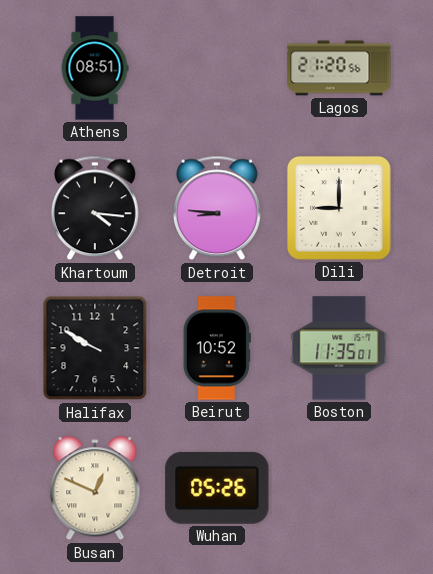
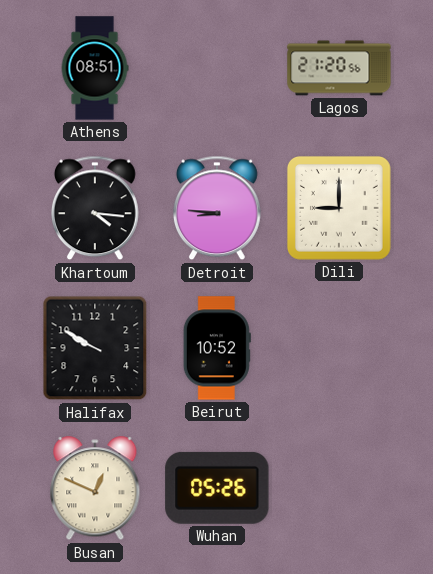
Boston: 11:35 -> none
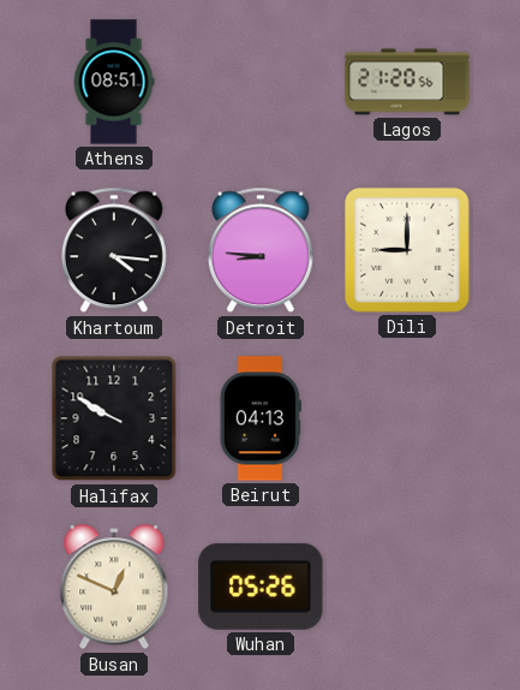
Beirut: 10:52 -> 04:13
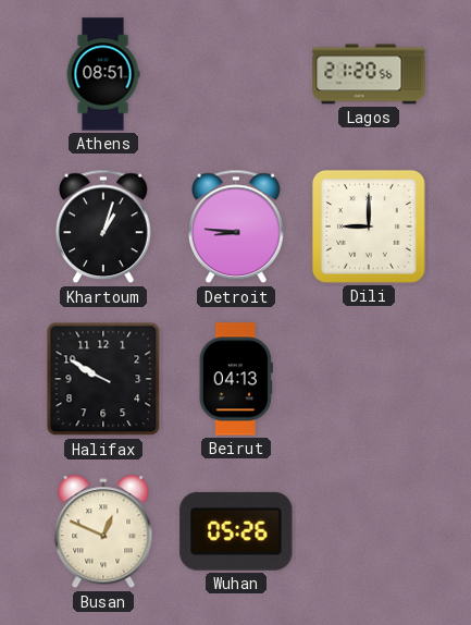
Khartoum: 4:16 -> 1:03
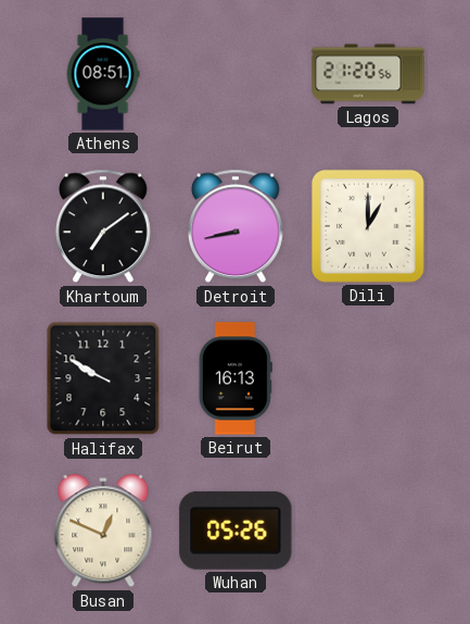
Khartoum: 1:03 -> 7:09
Detroit: 8:46 -> 8:43
Dili: 9:00 -> 1:00
Beirut: 04:13 -> 16:13
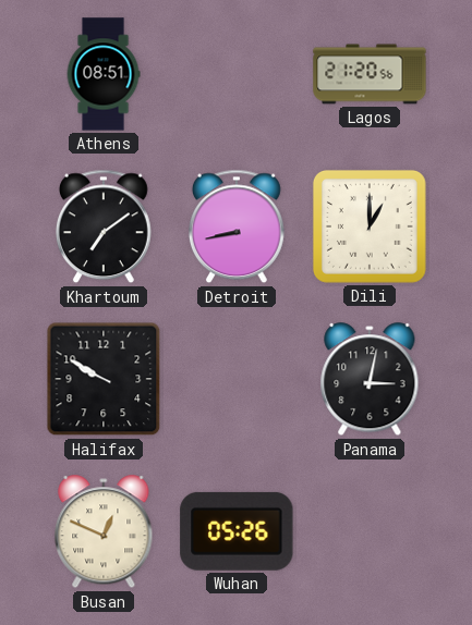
Beirut: 16:13 -> none
Panama: none -> 3:02
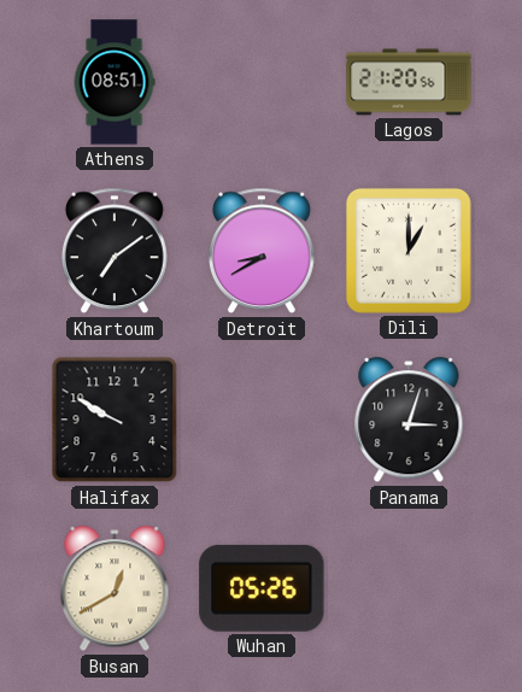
Detroit: 8:43 -> 8:40
Panama: 3:02 -> 3:03
Busan: 12:49 -> 12:40
